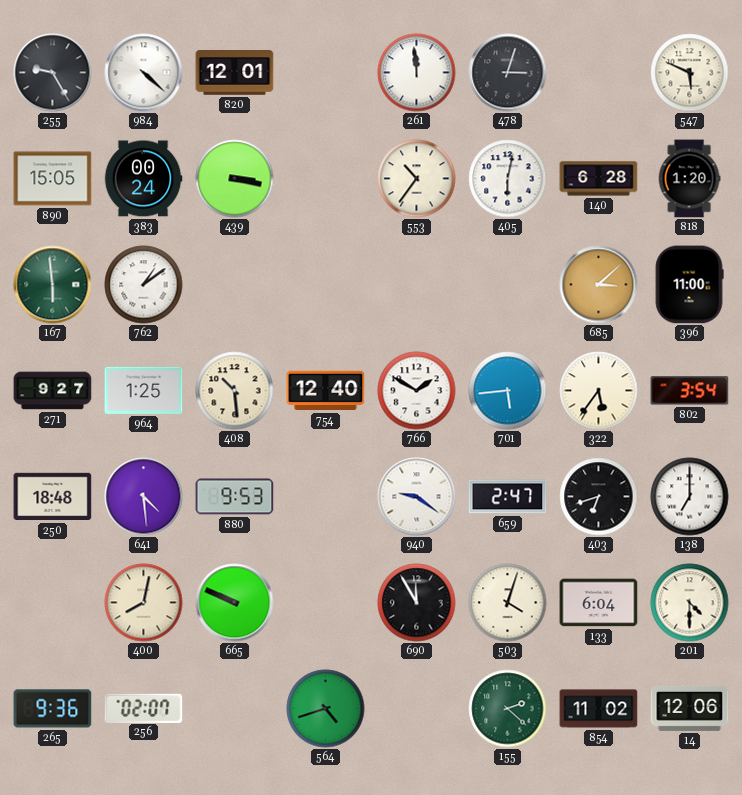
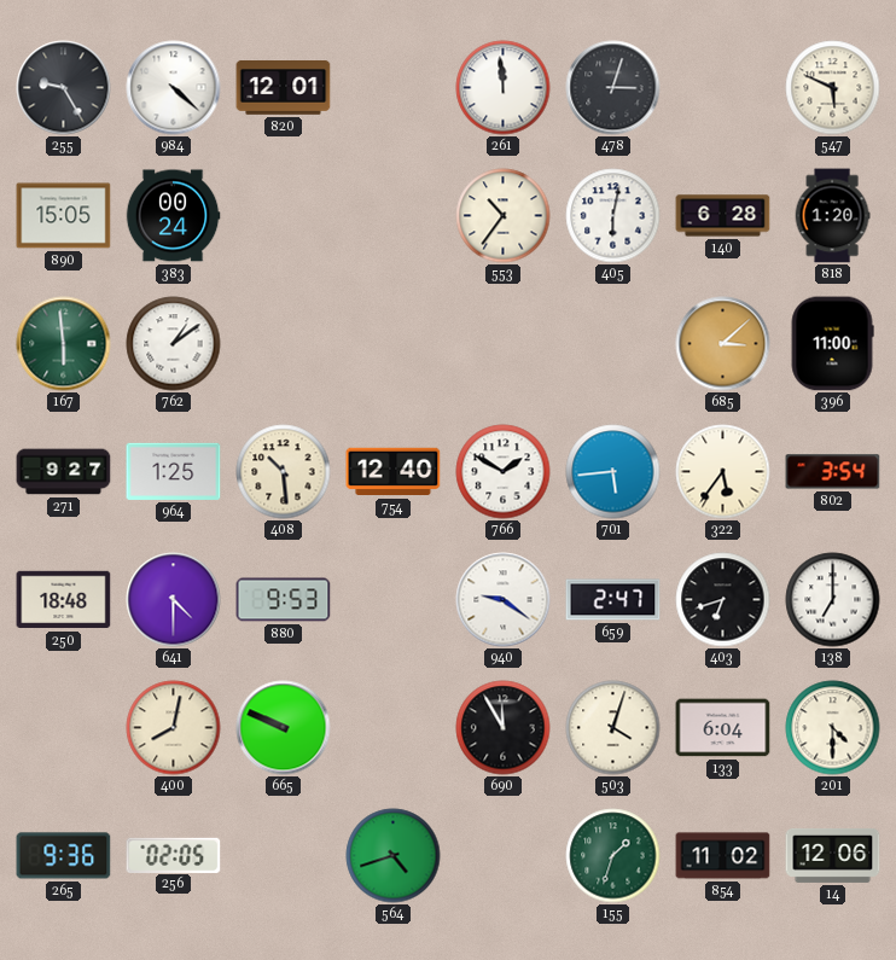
439: 3:17 -> none
641: 4:29 -> 4:30
256: 02:07 -> 02:05
155: 2:22 -> 1:33
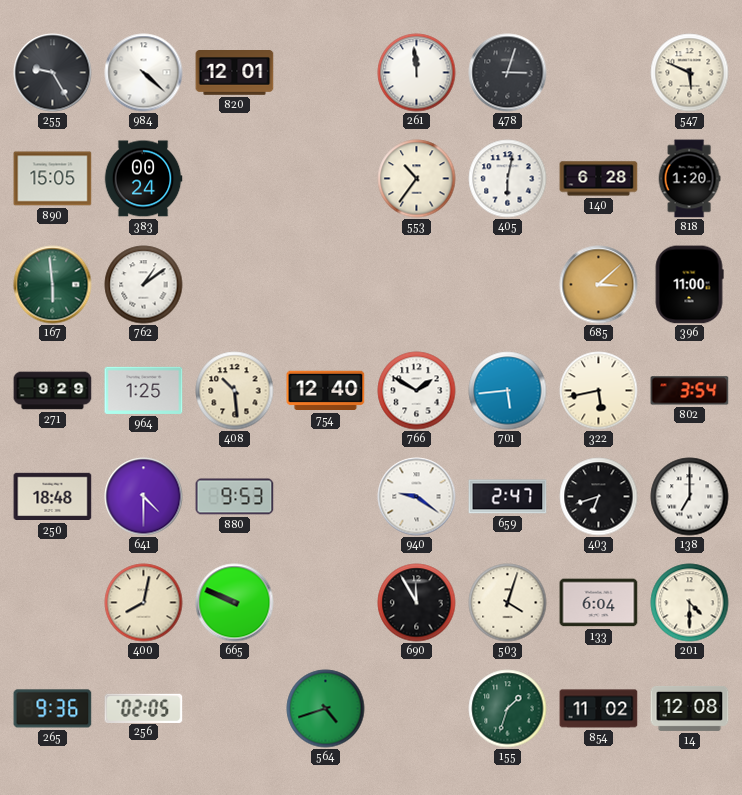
271: 9:27 -> 9:29
322: 5:36 -> 5:43
14: 12:06 -> 12:08
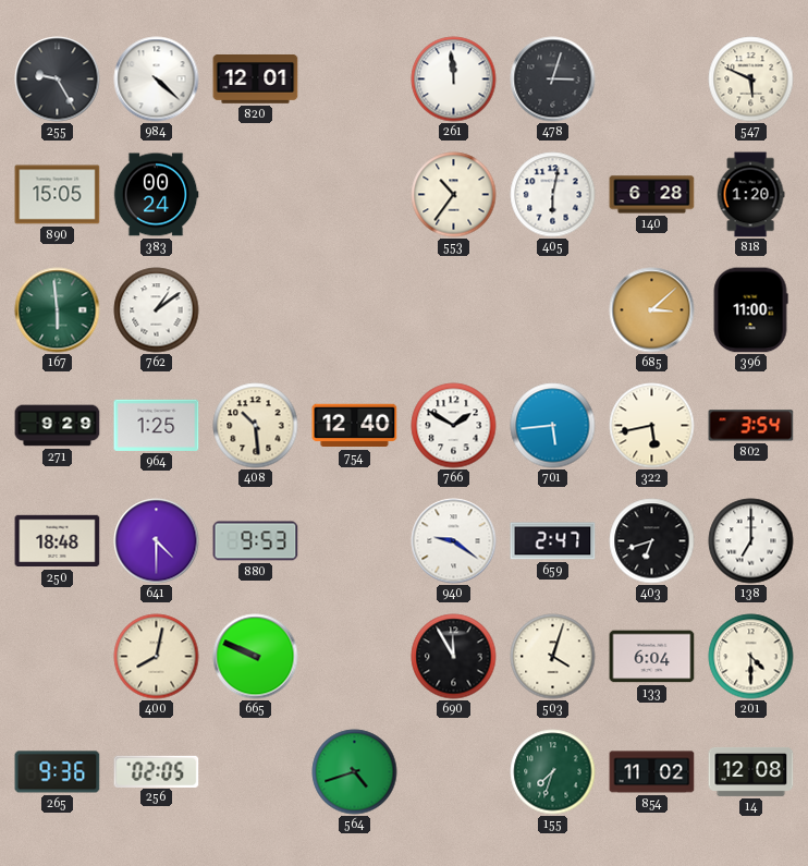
155: 1:33 -> 7:33
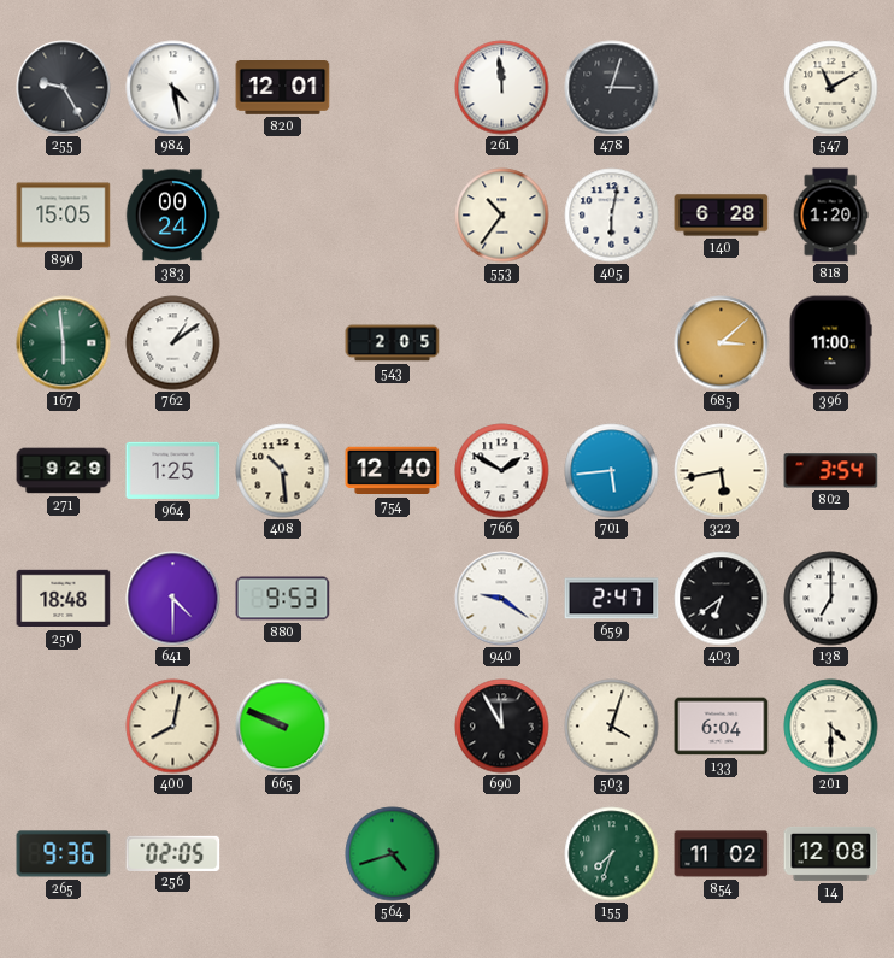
984: 4:22 -> 4:28
547: 5:49 -> 11:10
543: none -> 2:05
403: 6:42 -> 6:39
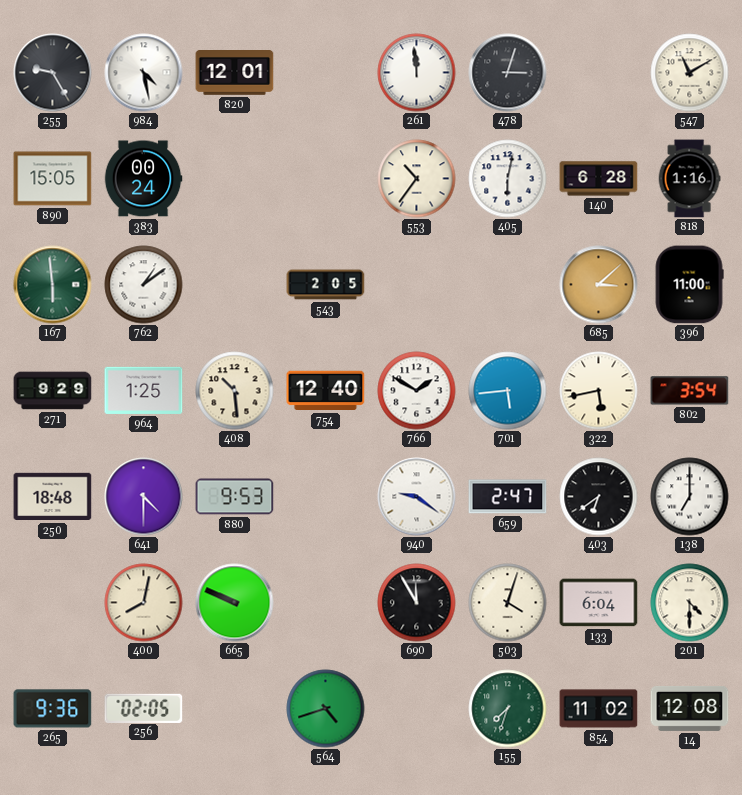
818: 1:20 -> 1:16
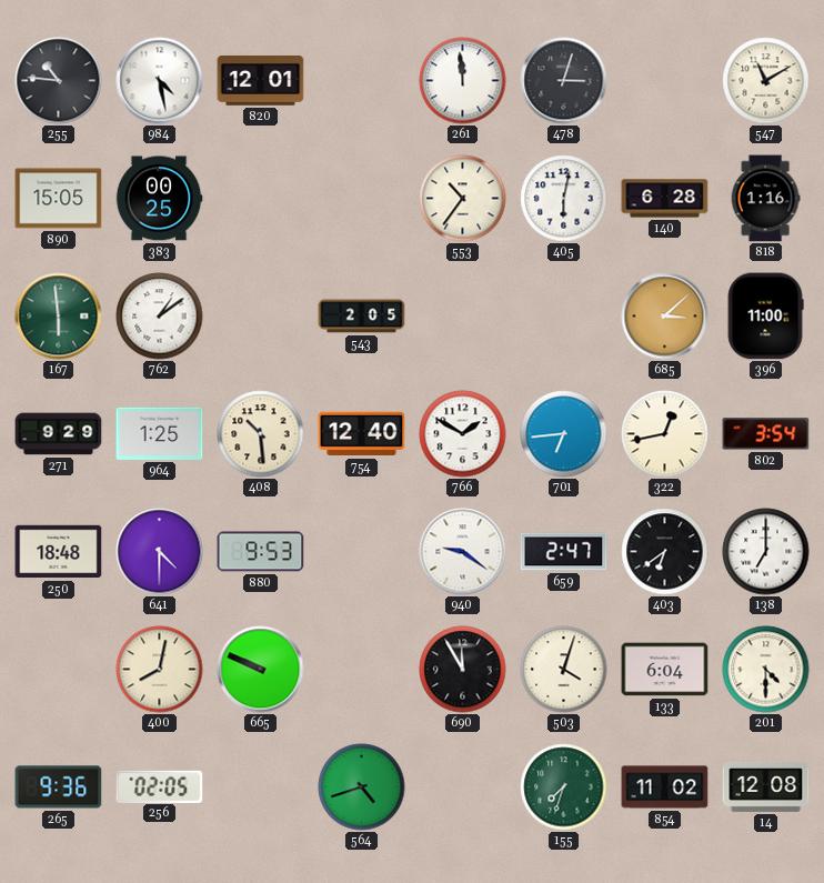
255: 9:25 -> 10:46
383: 00:24 -> 00:25
701: 5:44 -> 6:44
322: 5:43 -> 12:43
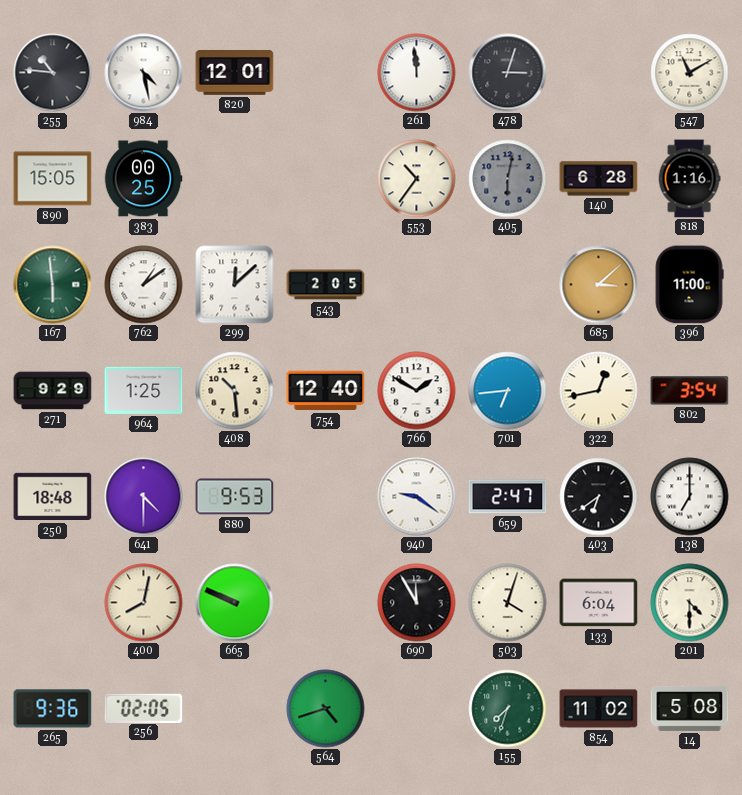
405 dial: white -> grey
299: none -> 12:08
14: 12:08 -> 5:08
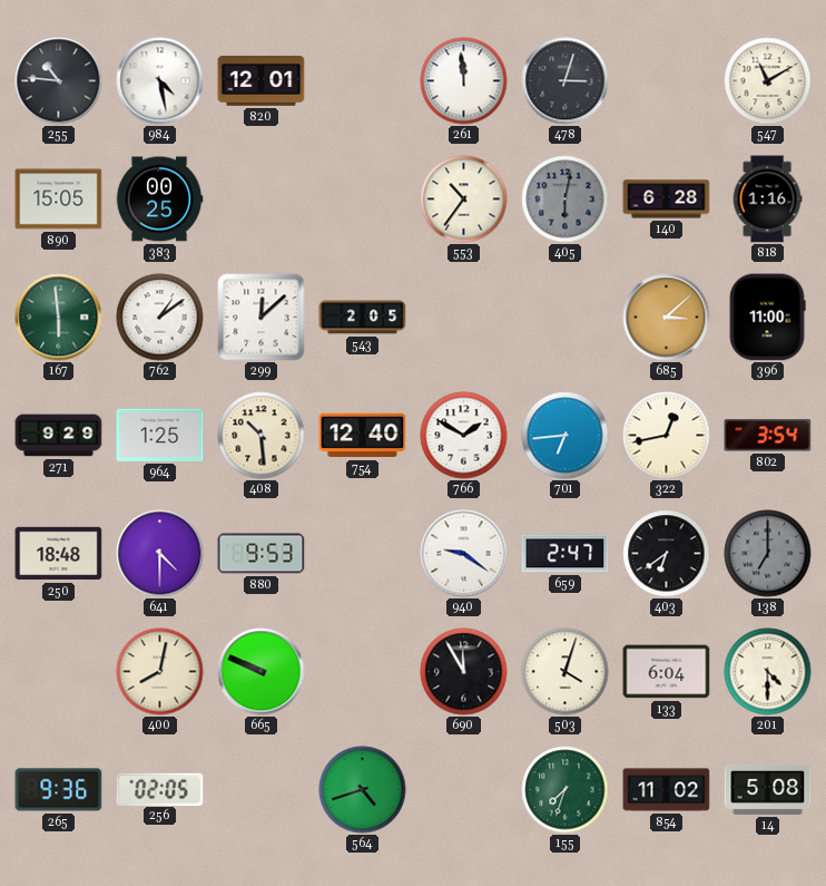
138 dial: white -> grey
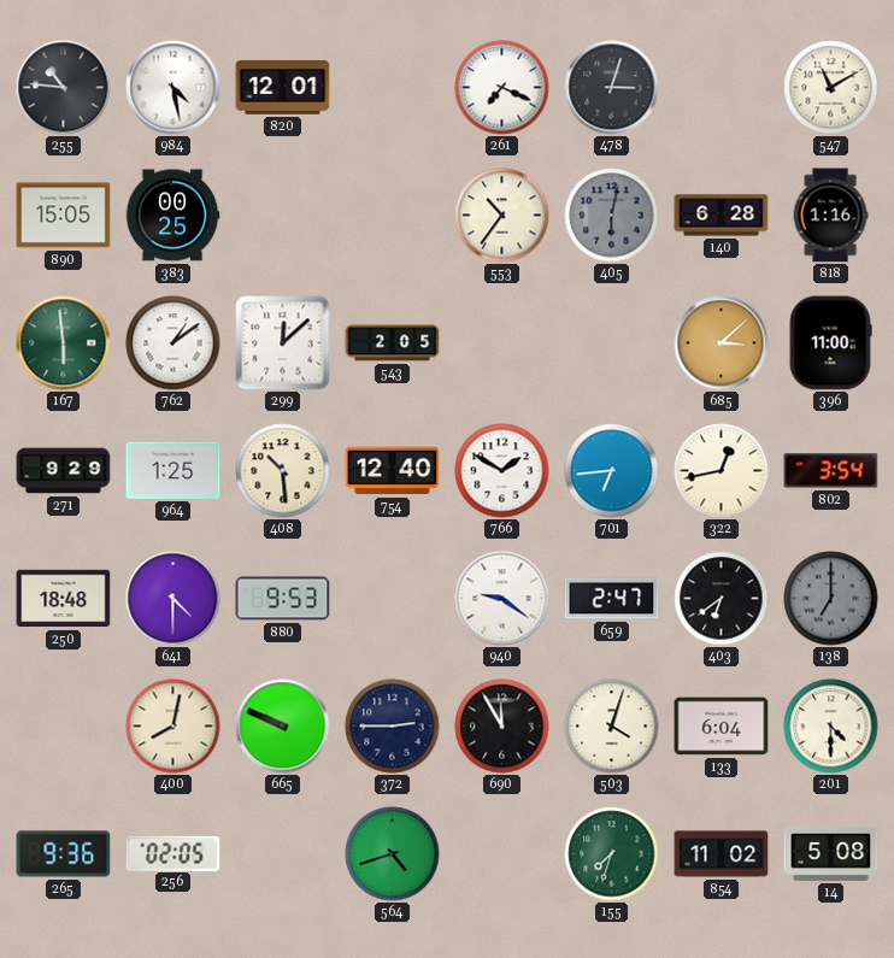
261: 11:59 -> 7:19
372: none -> 2:45
